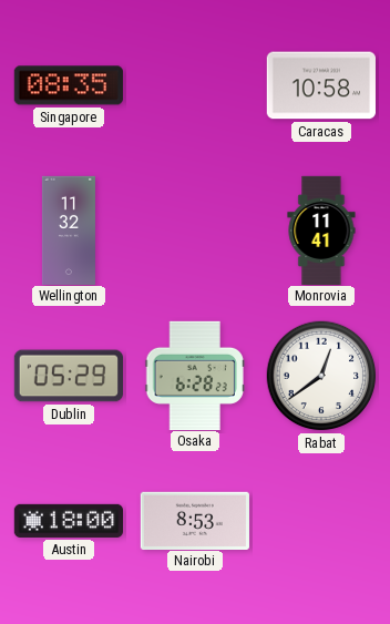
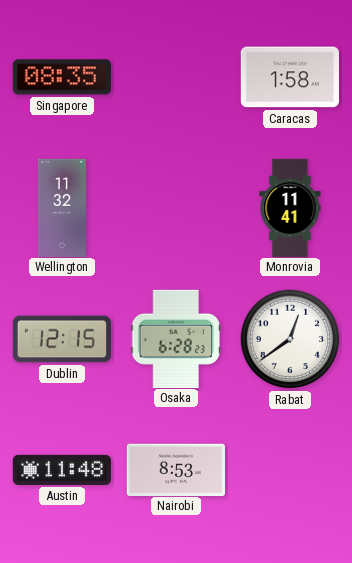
Caracas: 10:58 -> 1:58
Dublin: 05:29 -> 12:15
Austin: 18:00 -> 11:48
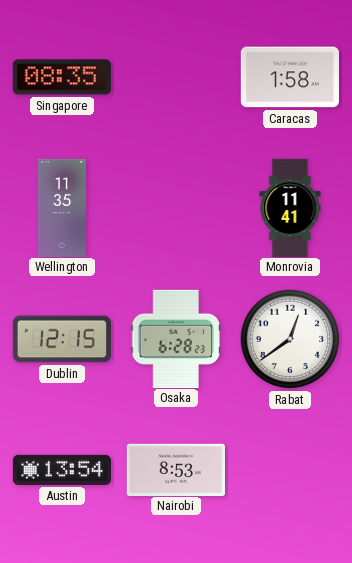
Wellington: 11:32 -> 11:35
Austin: 11:48 -> 13:54
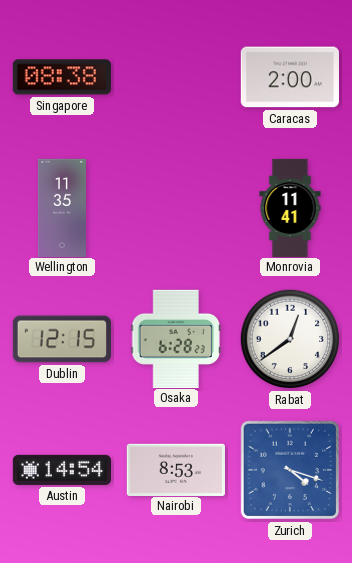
Singapore: 08:35 -> 08:38
Caracas: 1:58 -> 2:00
Austin: 13:54 -> 14:54
Zurich: none -> 4:18
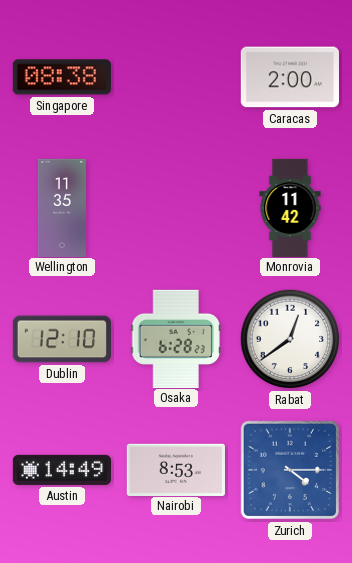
Monrovia: 11:41 -> 11:42
Dublin: 12:15 -> 12:10
Austin: 14:54 -> 14:49
Zurich: 4:18 -> 4:15
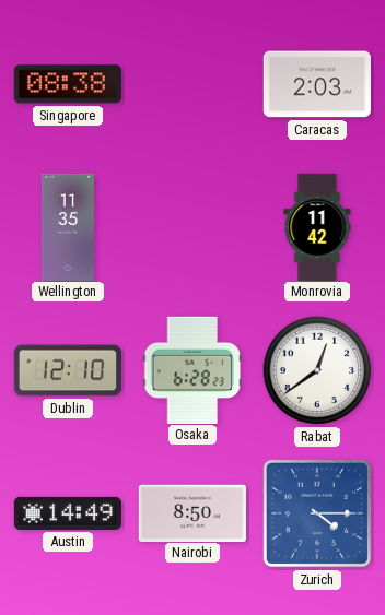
Caracas: 2:00 -> 2:03
Nairobi: 8:53 -> 8:50
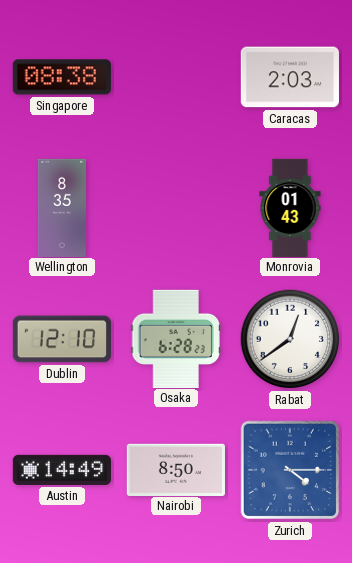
Wellington: 11:35 -> 8:35
Monrovia: 11:42 -> 01:43
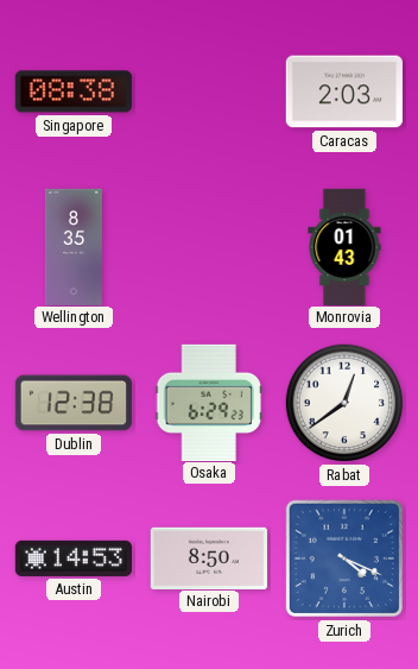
Dublin: 12:10 -> 12:38
Osaka: 6:28 -> 6:29
Austin: 14:49 -> 14:53
Zurich: 4:15 -> 4:19
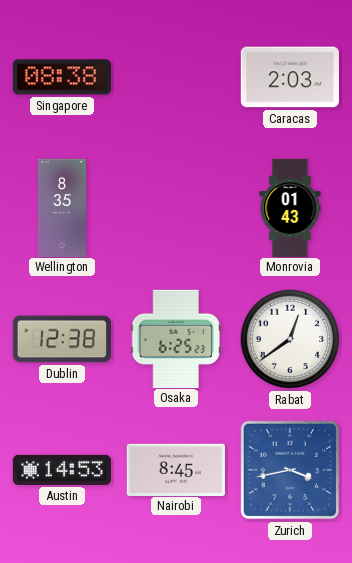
Osaka: 6:29 -> 6:25
Nairobi: 8:50 -> 8:45
Zurich: 4:19 -> 3:43
